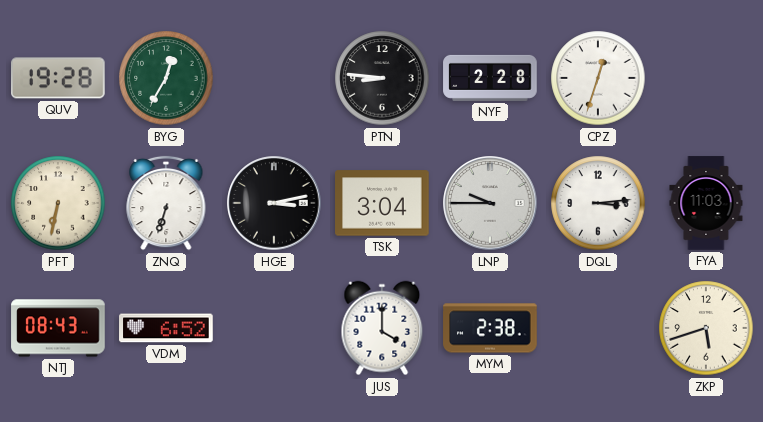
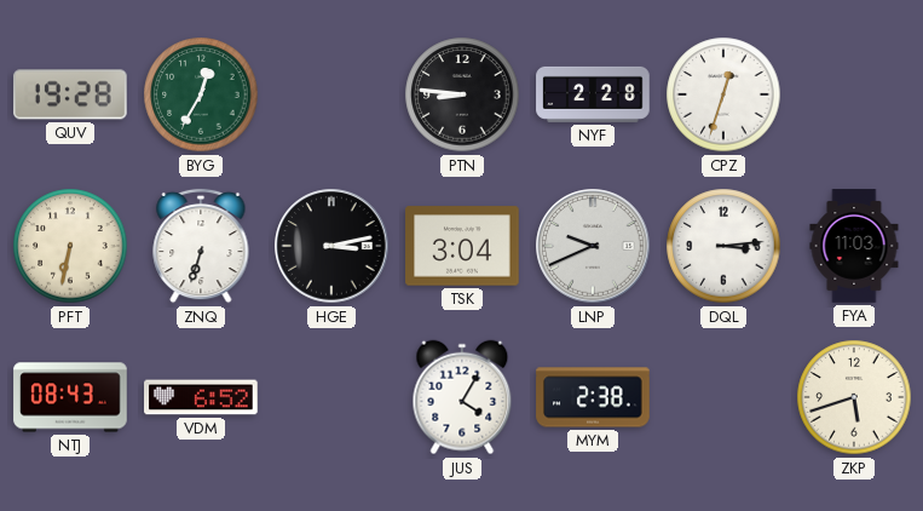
LNP: 9:45 -> 9:41
JUS: 4:00 -> 4:05
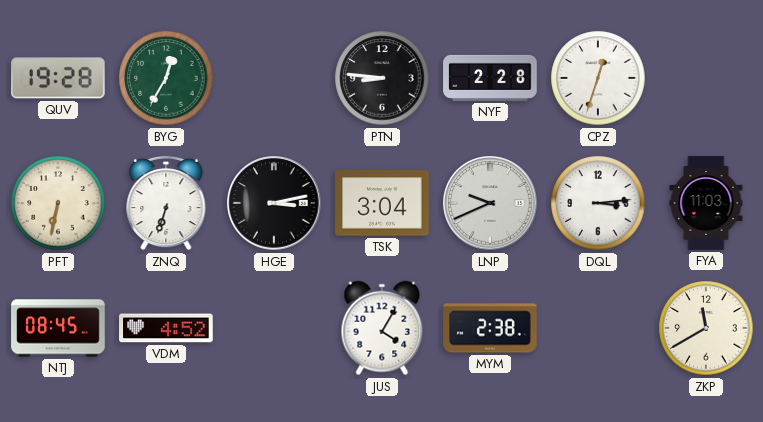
NTJ: 08:43 -> 08:45
VDM: 6:52 -> 4:52
ZKP: 5:42 -> 11:40
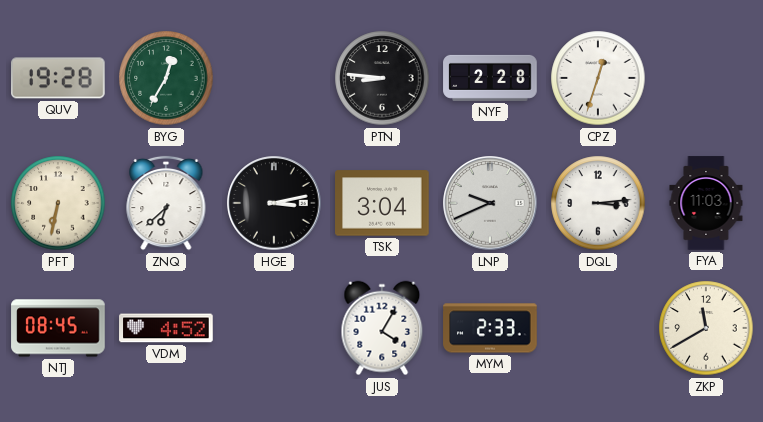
ZNQ: 6:33 -> 6:38
MYM: 2:38 -> 2:33
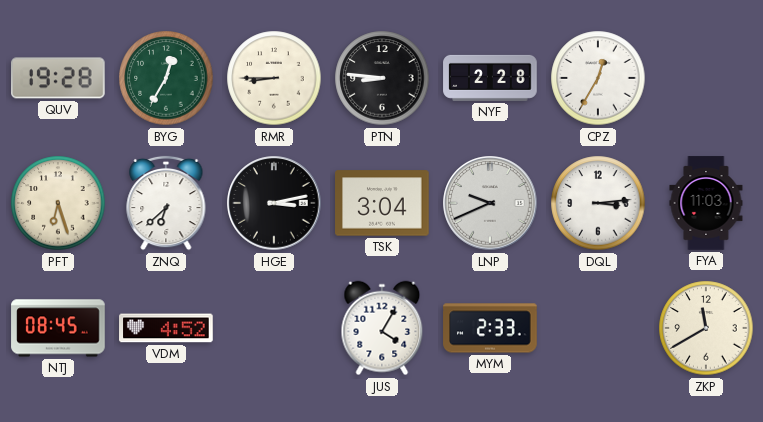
RMR: none -> 8:45
CPZ: 12:33 -> 12:35
PFT: 6:32 -> 6:27
